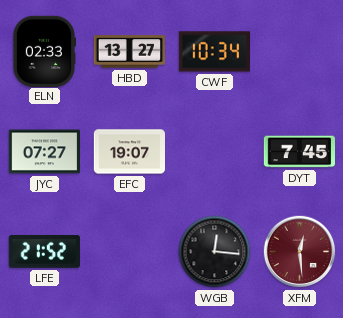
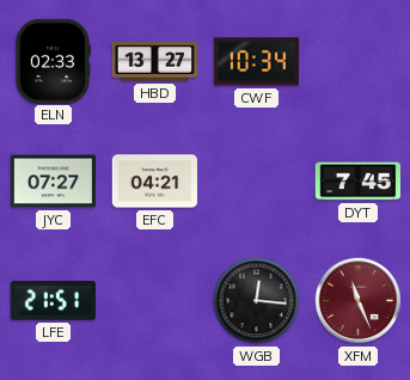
EFC: 19:07 -> 04:21
LFE: 21:52 -> 21:51
XFM: 12:29 -> 11:26
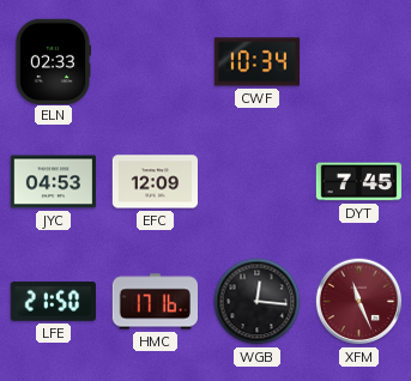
HBD: 13:27 -> none
JYC: 07:27 -> 04:53
EFC: 04:21 -> 12:09
LFE: 21:51 -> 21:50
HMC: none -> 17:16
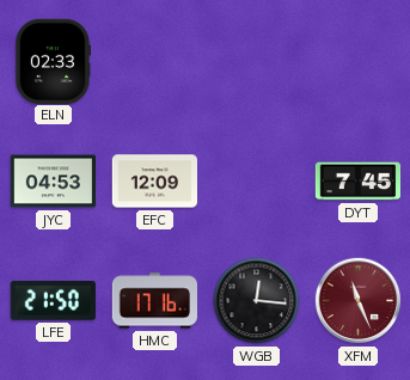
CWF: 10:34 -> none
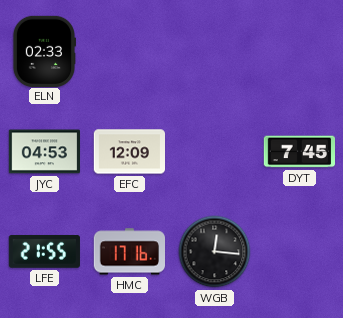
LFE: 21:50 -> 21:55
XFM: 11:26 -> none
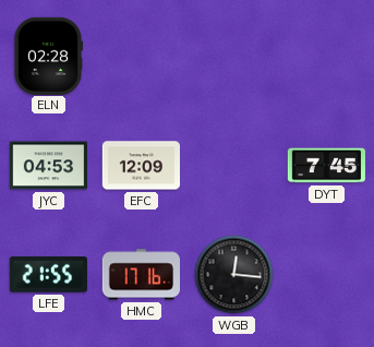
ELN: 02:33 -> 02:28
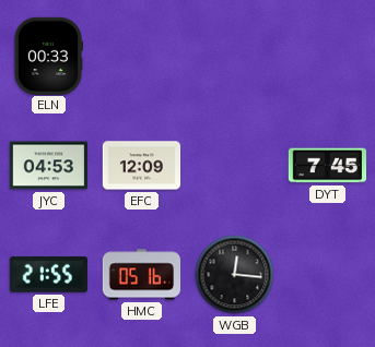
ELN: 02:28 -> 00:33
HMC: 17:16 -> 05:16
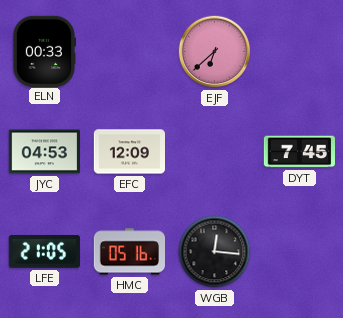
EJF: none -> 6:38
LFE: 21:55 -> 21:05
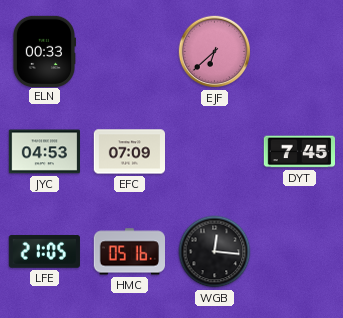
EFC: 12:09 -> 07:09
